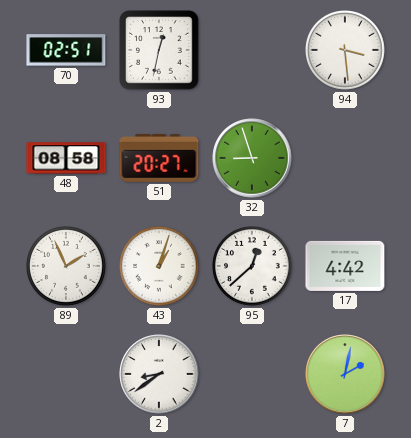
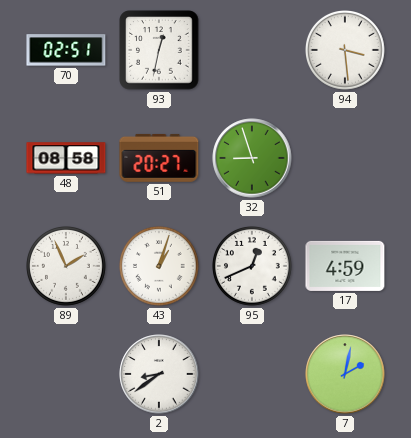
95: 12:38 -> 12:41
17: 4:42 -> 4:59
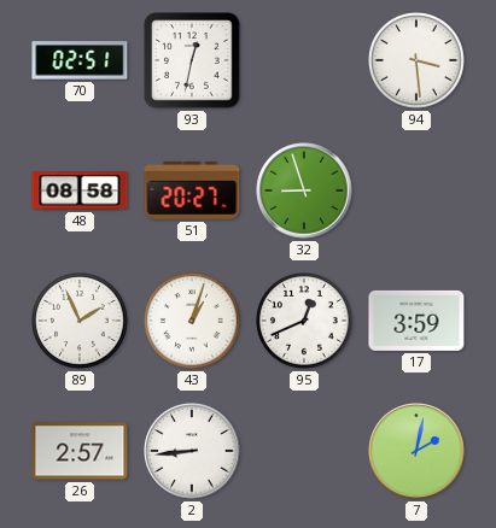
17: 4:59 -> 3:59
26: none -> 2:57
2: 8:39 -> 8:44
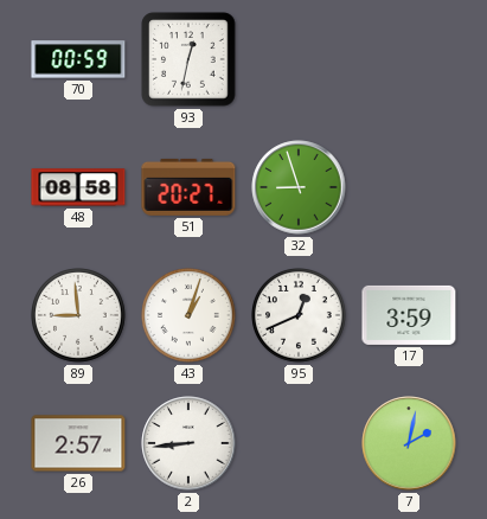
70: 02:51 -> 00:59
94: 3:29 -> none
89: 1:56 -> 8:59
